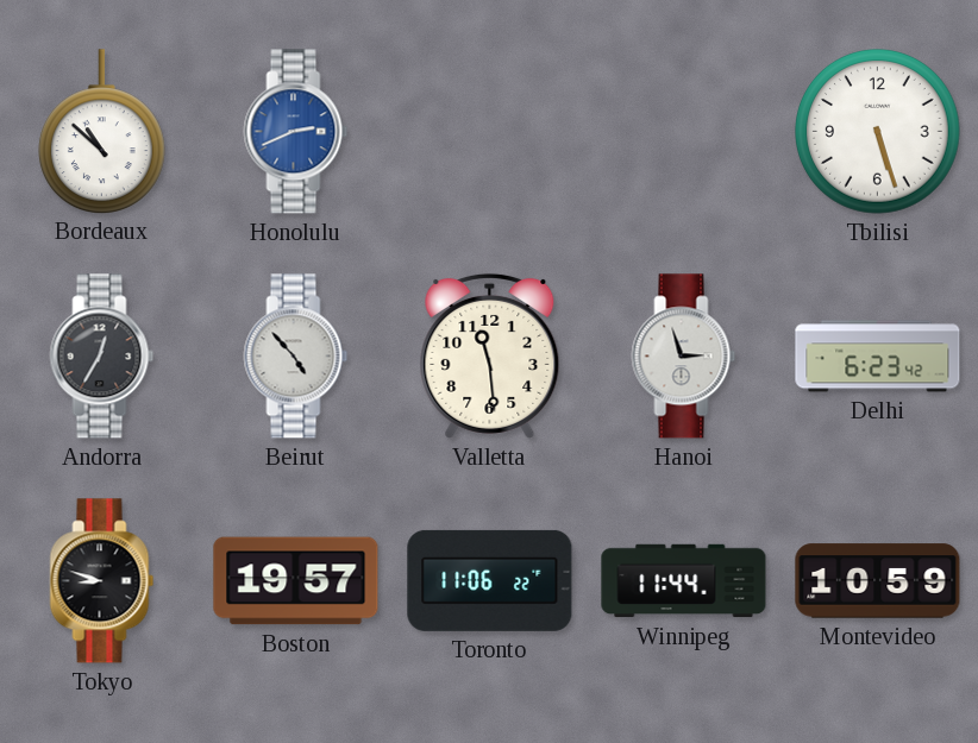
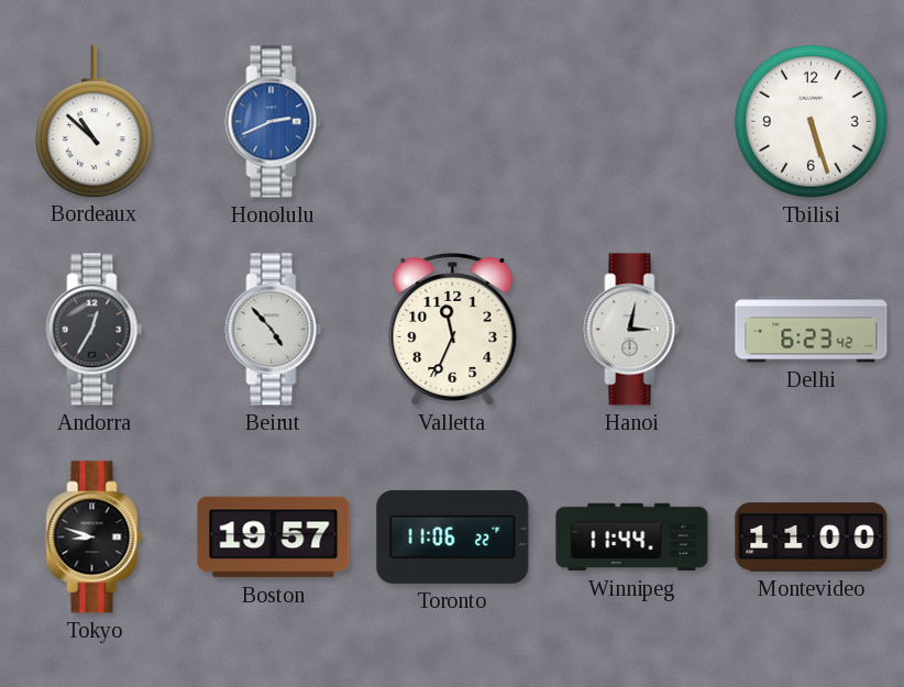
Valletta: 11:29 -> 11:34
Hanoi: 2:57 -> 3:02
Montevideo: 10:59 -> 11:00
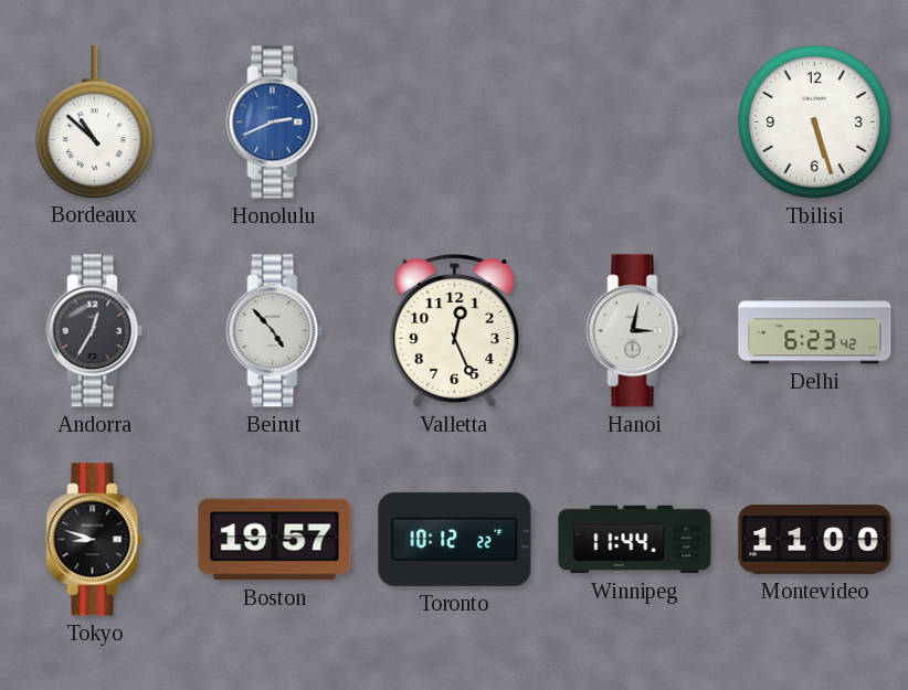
Valletta: 11:34 -> 12:26
Toronto: 11:06 -> 10:12
